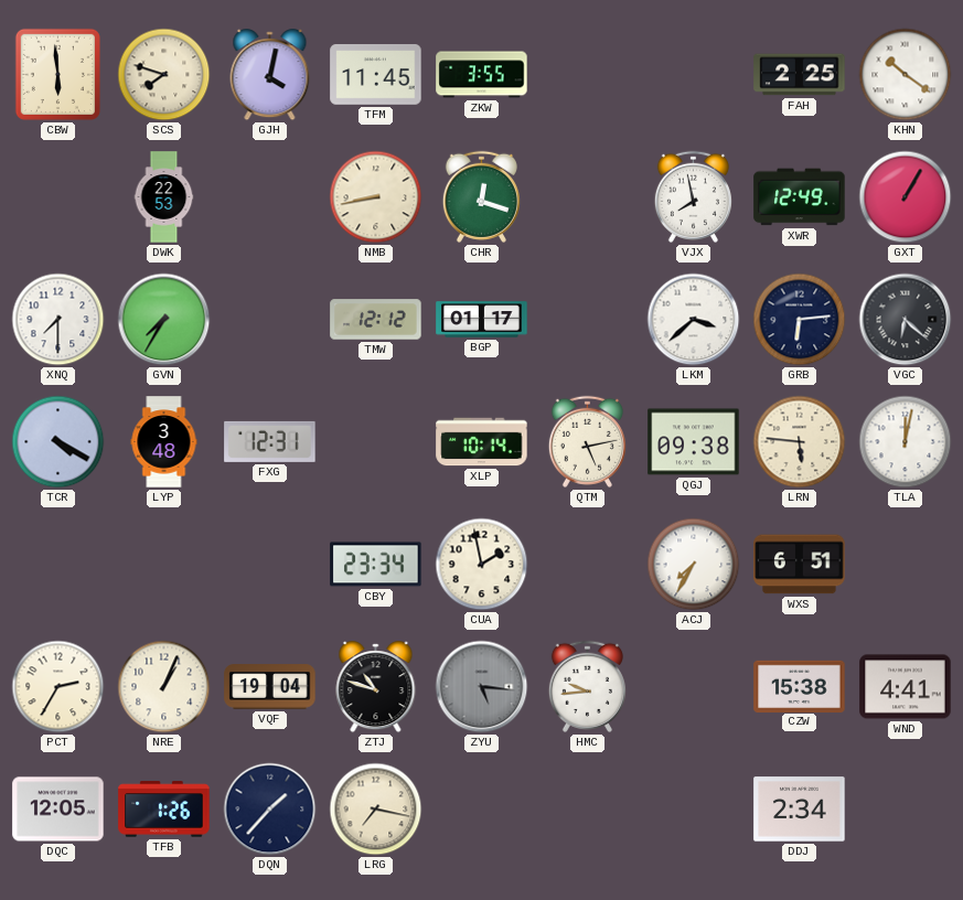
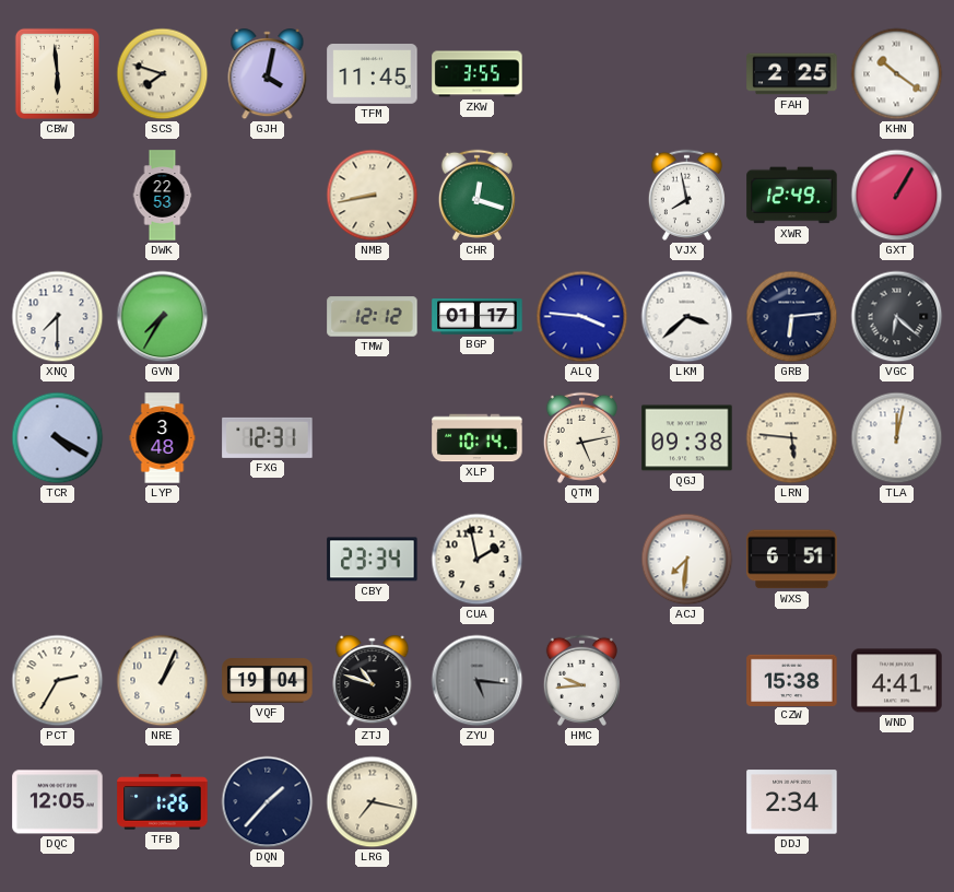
ALQ: none -> 3:46
ACJ: 7:35 -> 7:31
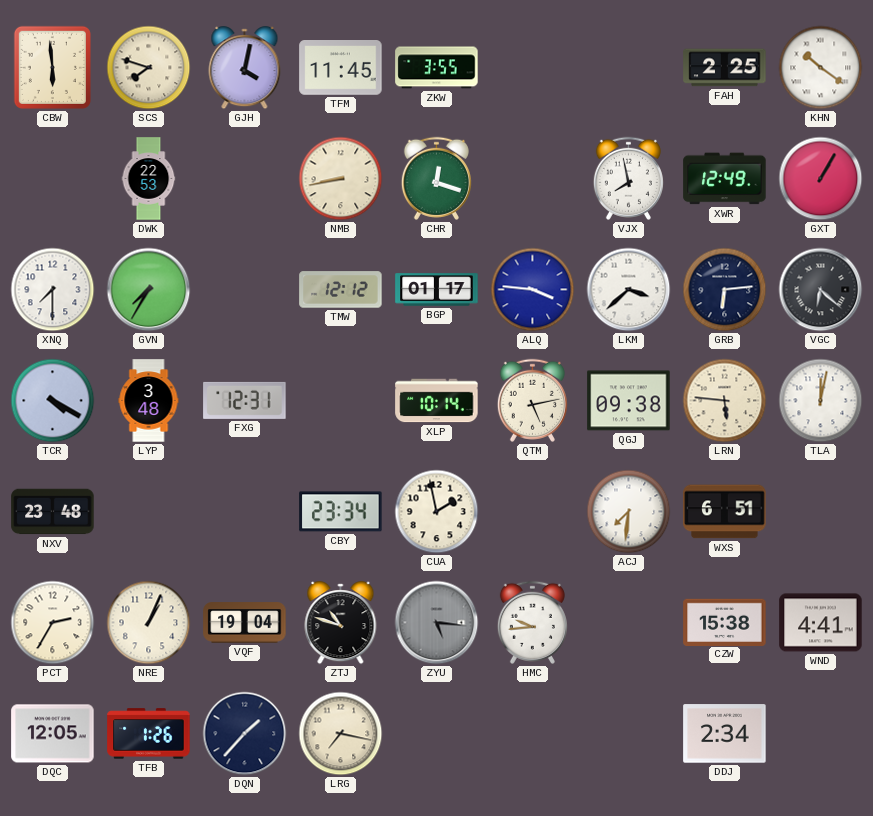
NXV: none -> 23:48
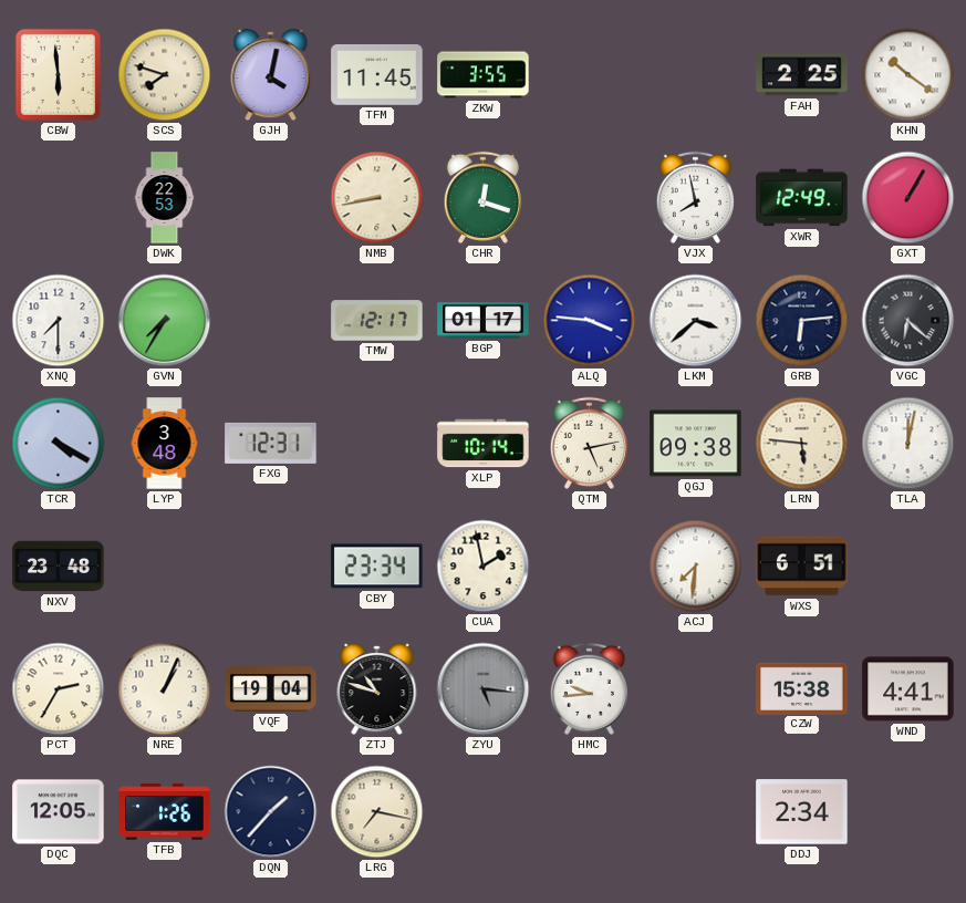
TMW: 12:12 -> 12:17
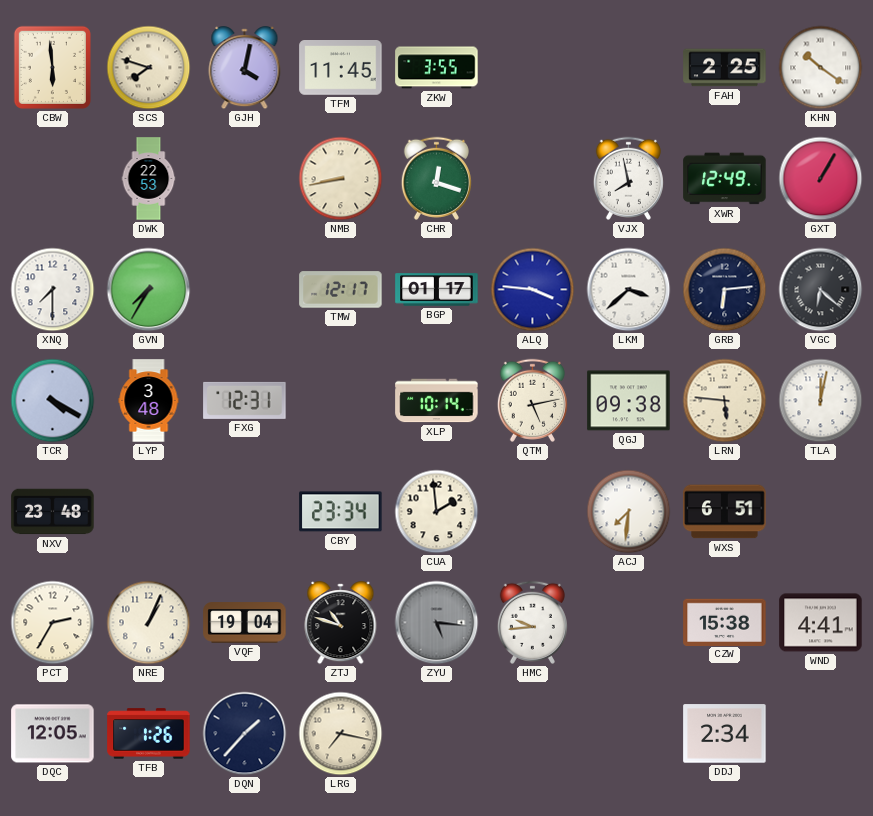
CUA: 1:58 -> 1:59
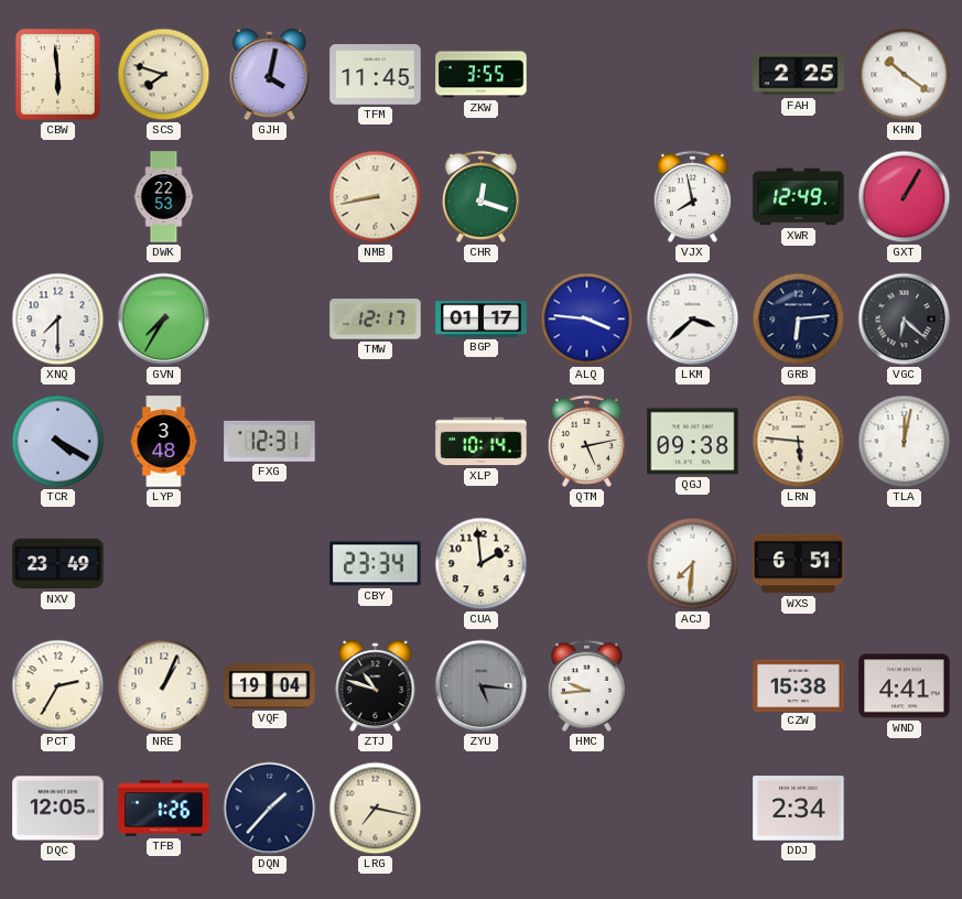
NXV: 23:48 -> 23:49
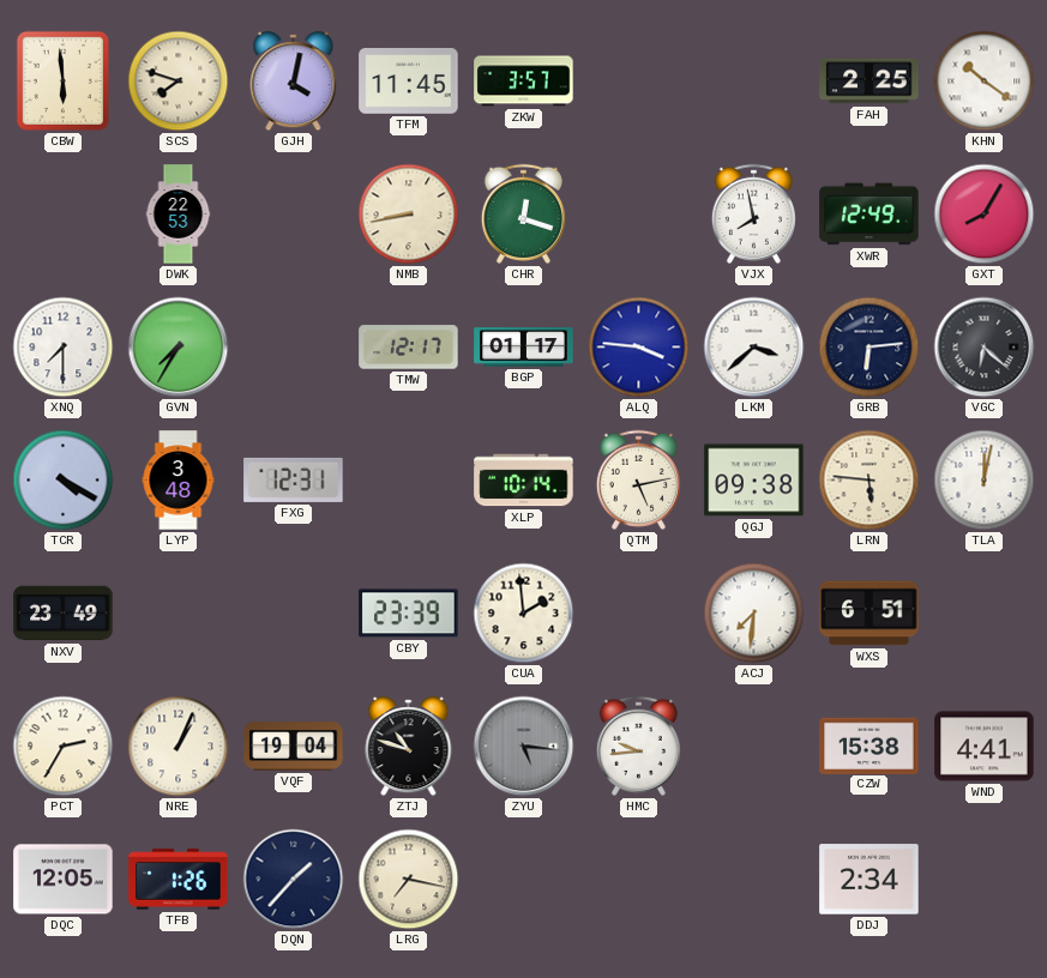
ZKW: 3:55 -> 3:57
GXT: 1:05 -> 8:05
CBY: 23:34 -> 23:39
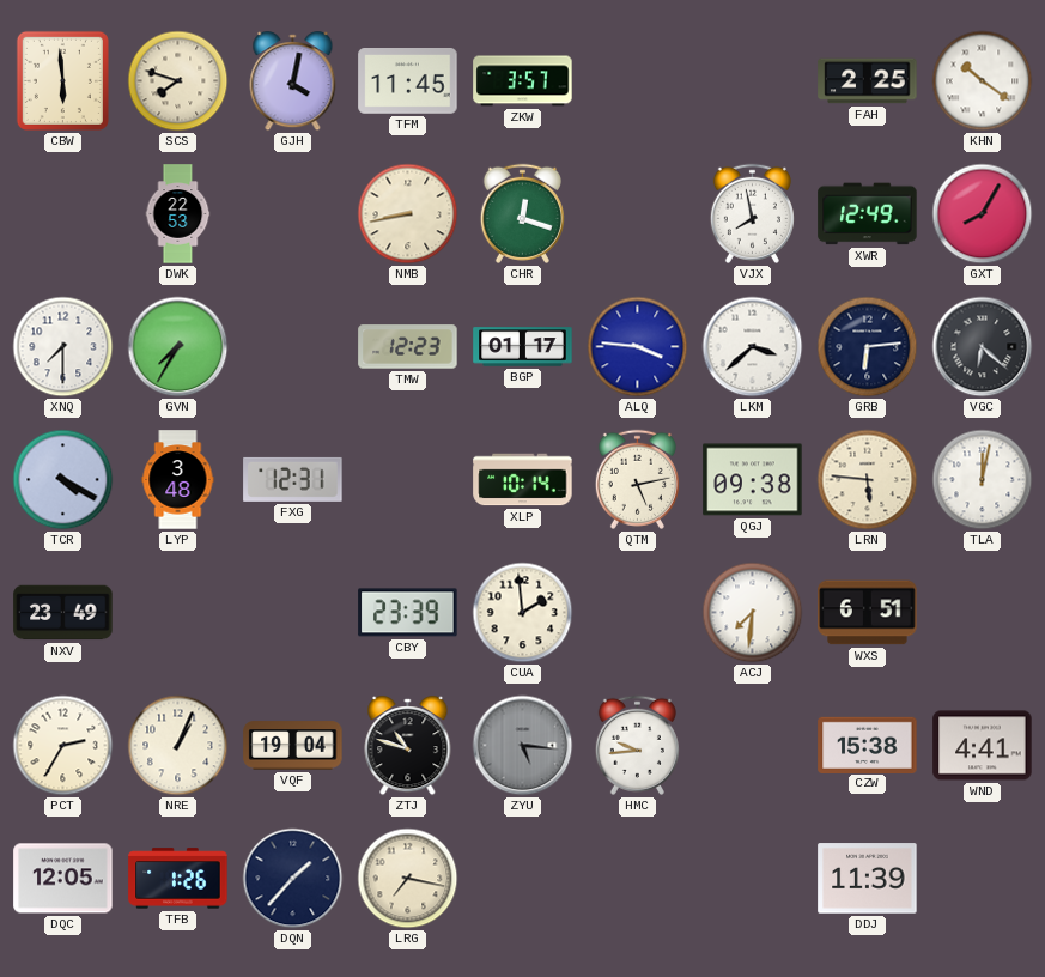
TMW: 12:17 -> 12:23
DDJ: 2:34 -> 11:39
